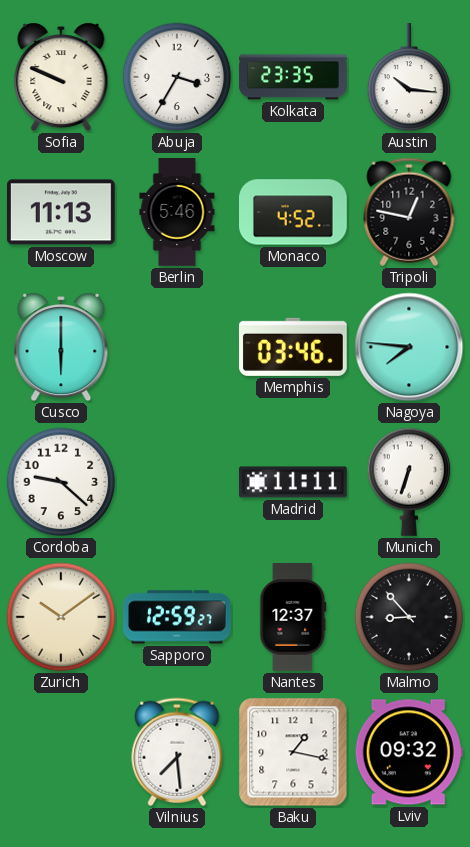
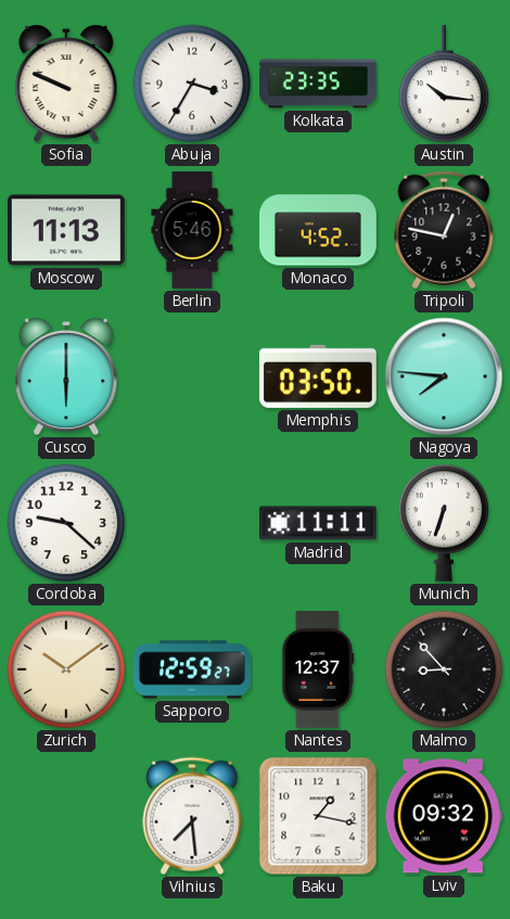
Memphis: 03:46 -> 03:50
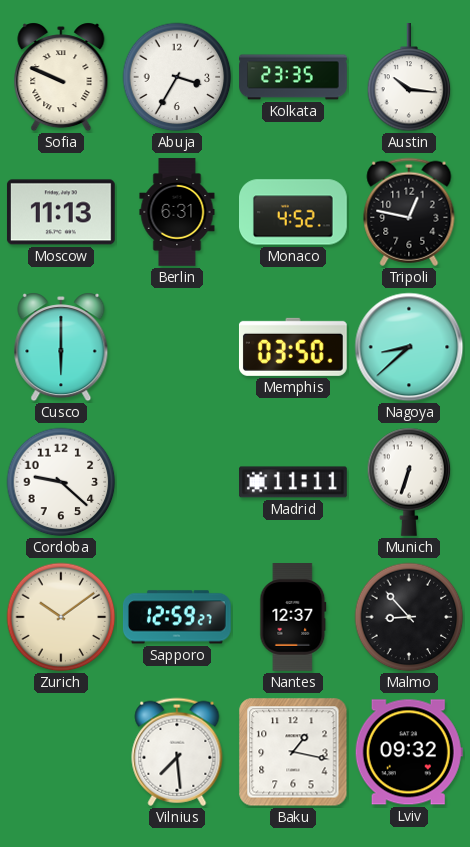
Berlin: 5:46 -> 6:31
Nagoya: 7:46 -> 8:38
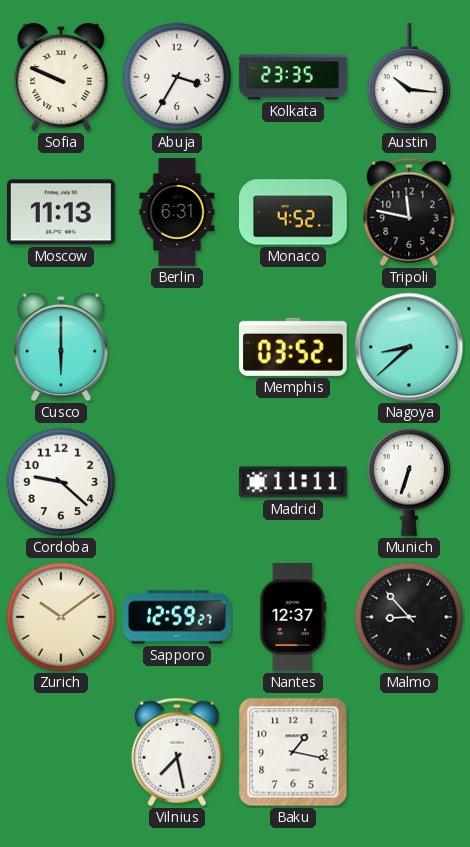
Tripoli: 12:47 -> 11:47
Memphis: 03:50 -> 03:52
Vilnius: 7:29 -> 7:28
Lviv: 09:32 -> none
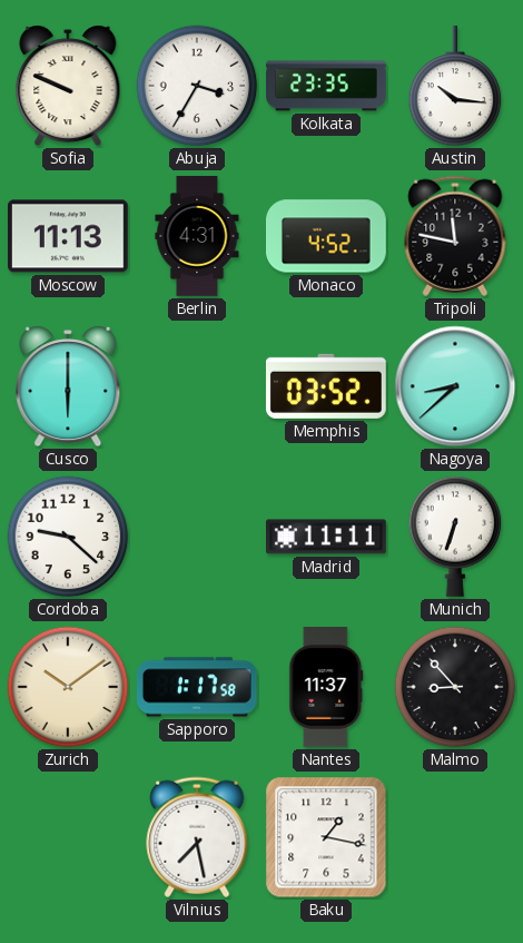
Berlin: 6:31 -> 4:31
Sapporo: 12:59 -> 1:17
Nantes: 12:37 -> 11:37
